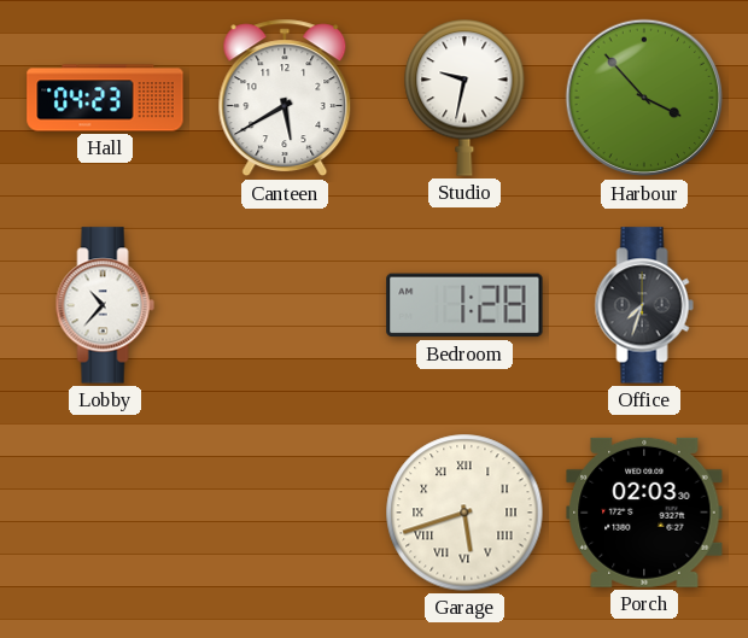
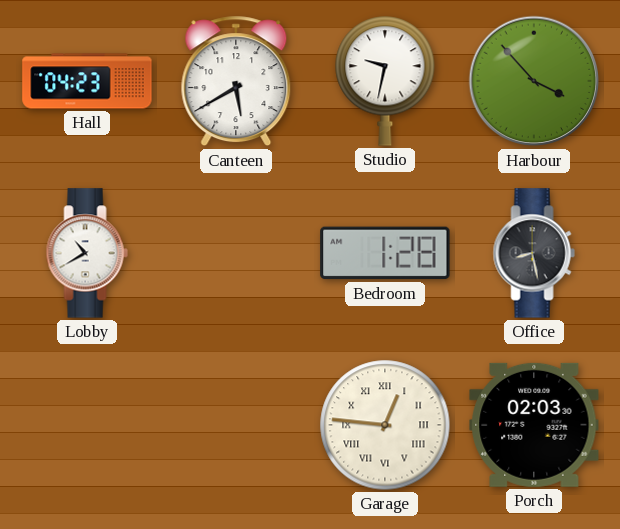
Lobby: 10:37 -> 10:40
Office: 7:33 -> 8:28
Garage: 5:42 -> 12:46
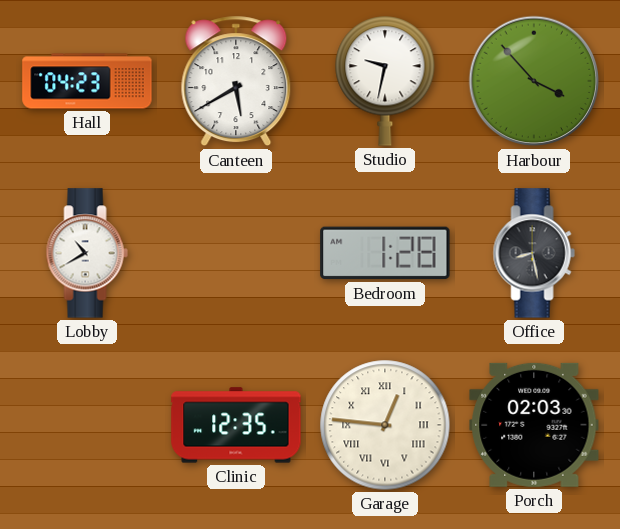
Clinic: none -> 12:35
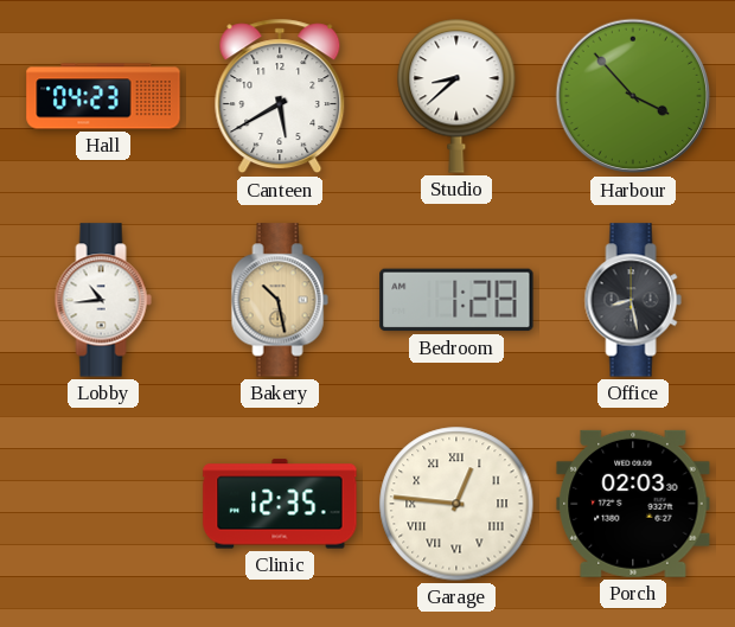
Studio: 9:32 -> 8:38
Lobby: 10:40 -> 10:44
Bakery: none -> 10:28
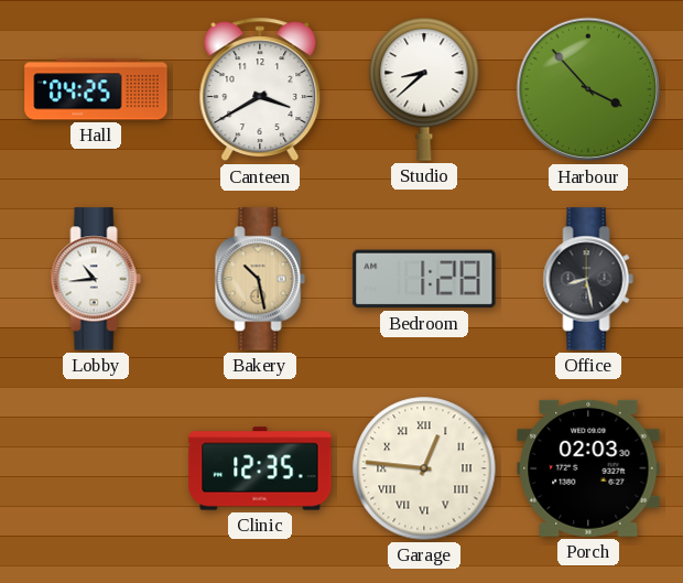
Hall: 04:23 -> 04:25
Canteen: 5:40 -> 3:40
